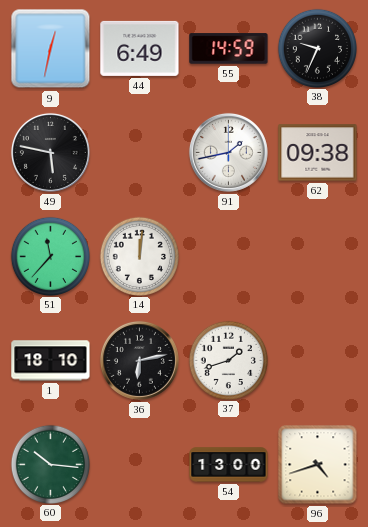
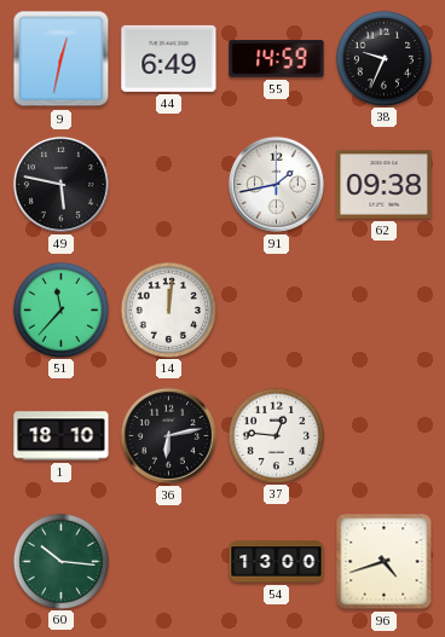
37: 1:42 -> 12:46
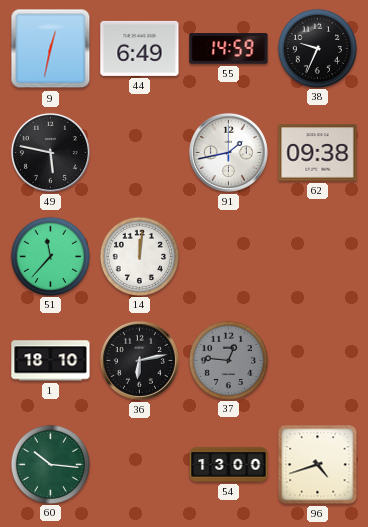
37 dial: white -> grey
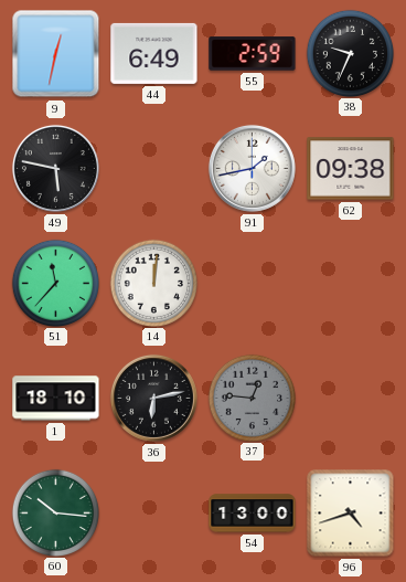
55: 14:59 -> 2:59
